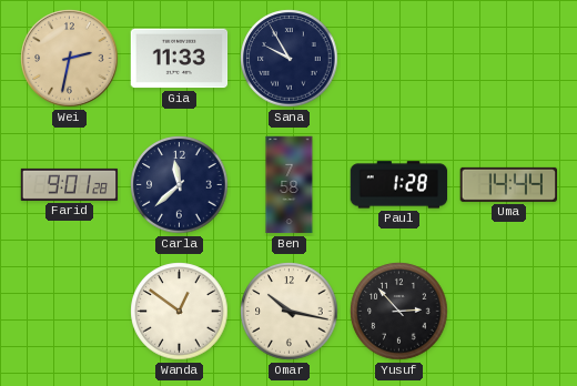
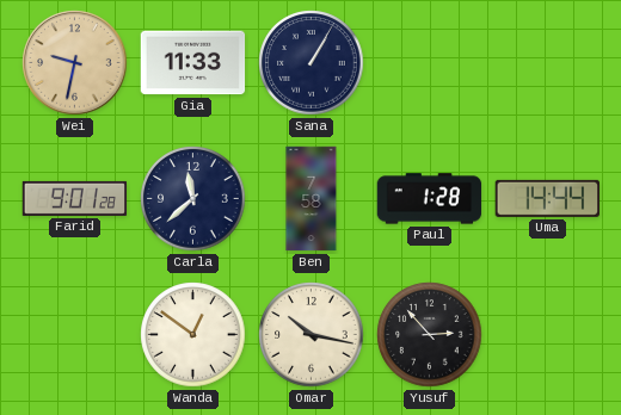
Wei: 2:32 -> 9:32
Sana: 9:55 -> 1:05
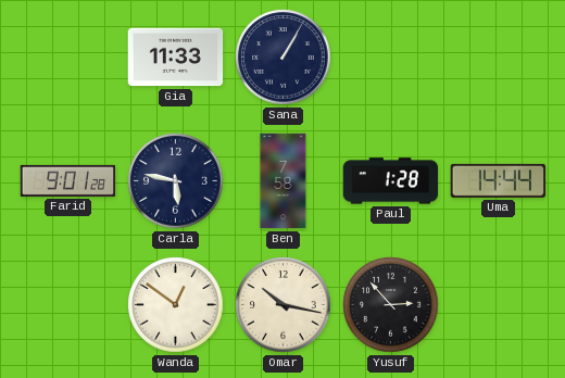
Wei: 9:32 -> none
Carla: 11:38 -> 5:47
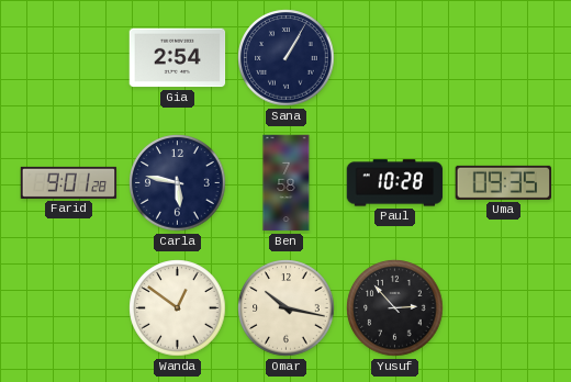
Gia: 11:33 -> 2:54
Paul: 1:28 -> 10:28
Uma: 14:44 -> 09:35
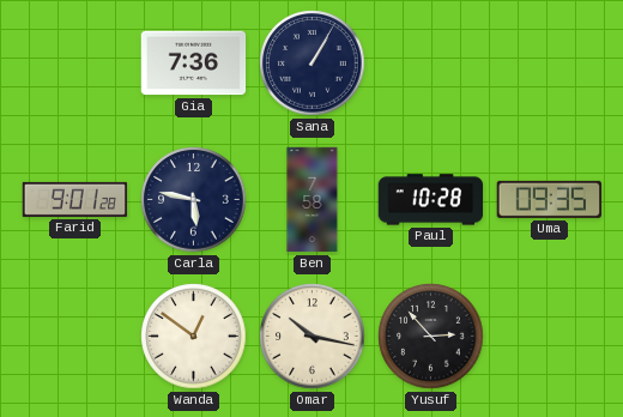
Gia: 2:54 -> 7:36
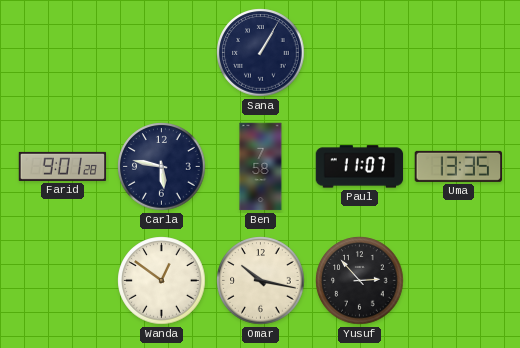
Gia: 7:36 -> none
Paul: 10:28 -> 11:07
Uma: 09:35 -> 13:35
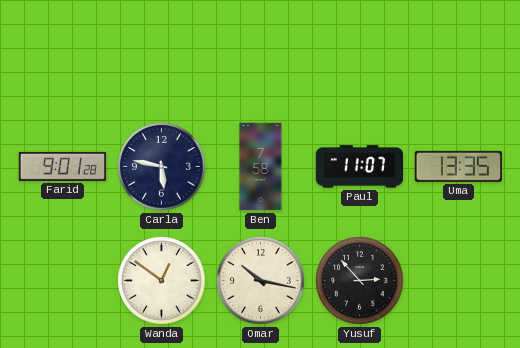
Sana: 1:05 -> none
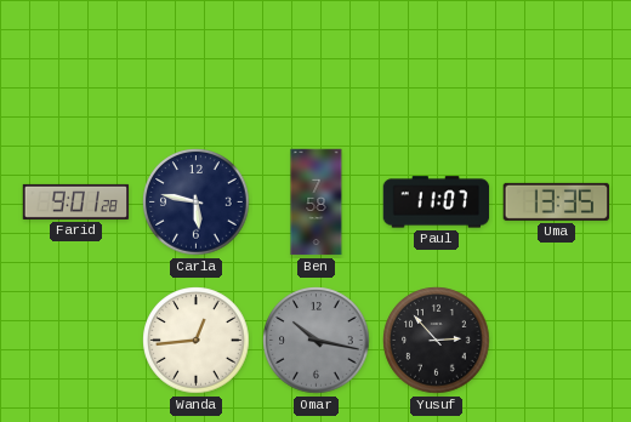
Wanda: 12:51 -> 12:44
Omar dial: cream -> grey
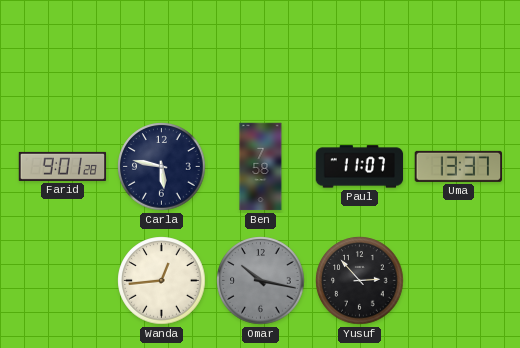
Uma: 13:35 -> 13:37
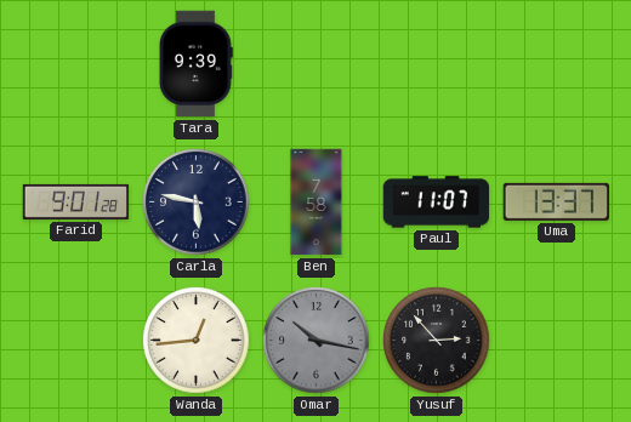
Tara: none -> 9:39
